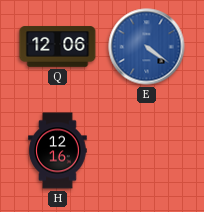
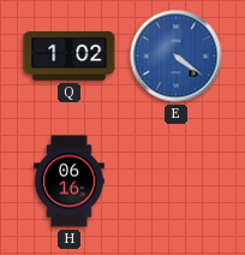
Q: 12:06 -> 1:02
H: 12:16 -> 06:16
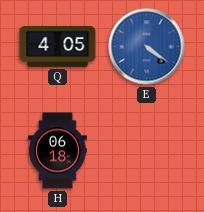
Q: 1:02 -> 4:05
H: 06:16 -> 06:18
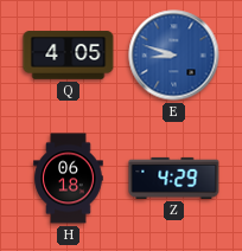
E: 4:21 -> 8:48
Z: none -> 4:29
